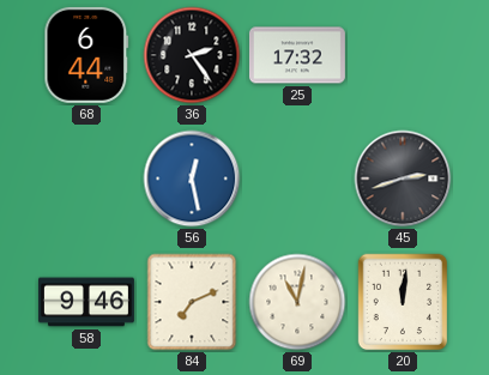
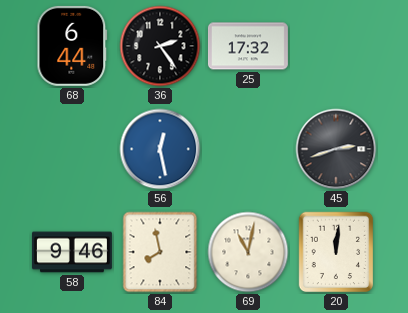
84: 7:11 -> 7:58
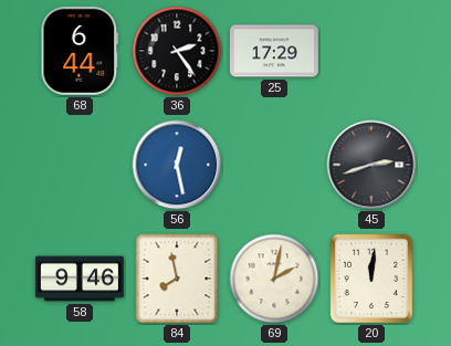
25: 17:32 -> 17:29
69: 11:02 -> 2:02
